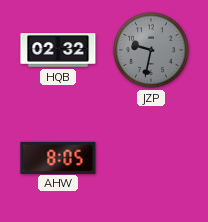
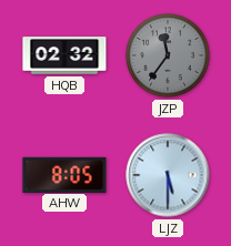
JZP: 9:32 -> 11:36
LJZ: none -> 5:30
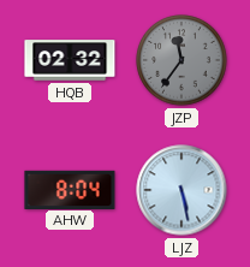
AHW: 8:05 -> 8:04
LJZ: 5:30 -> 5:28
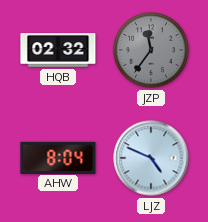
LJZ: 5:28 -> 4:49
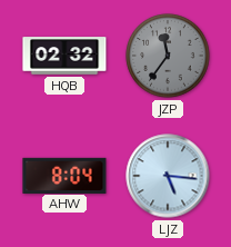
LJZ: 4:49 -> 5:16
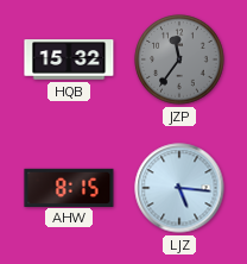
HQB: 02:32 -> 15:32
AHW: 8:04 -> 8:15
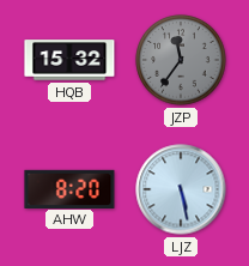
AHW: 8:15 -> 8:20
LJZ: 5:16 -> 5:28
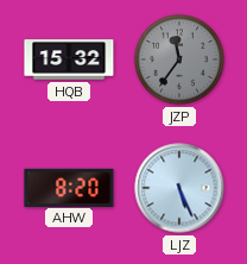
LJZ: 5:28 -> 5:26
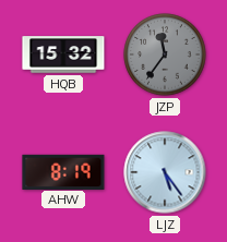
AHW: 8:20 -> 8:19
LJZ: 5:26 -> 5:24
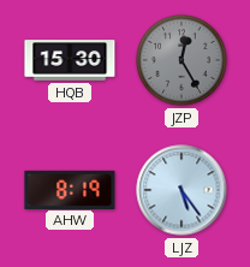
HQB: 15:32 -> 15:30
JZP: 11:36 -> 12:25
